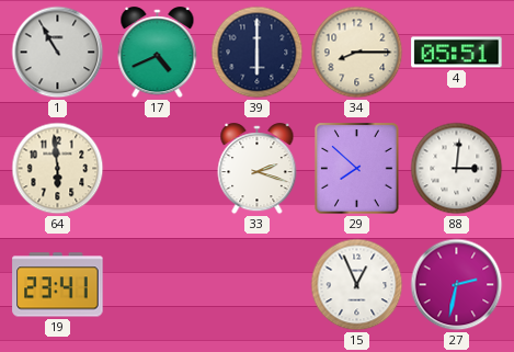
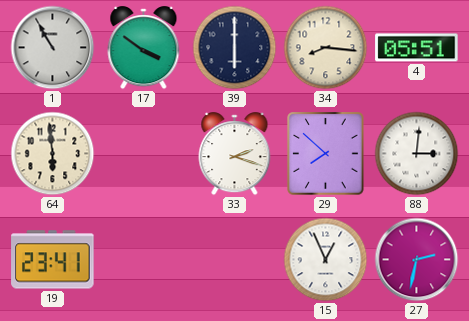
17: 4:41 -> 3:51
34: 8:15 -> 8:16
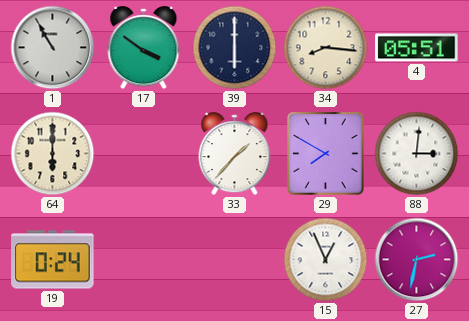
64: 5:59 -> 6:00
33: 2:18 -> 1:37
29: 7:52 -> 7:50
19: 23:41 -> 0:24
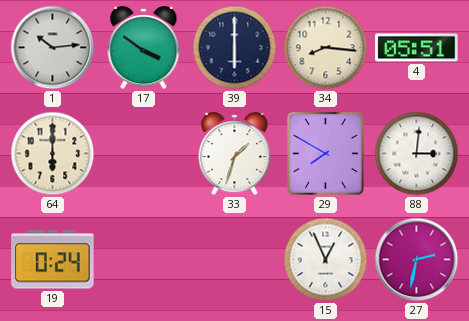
1: 10:55 -> 10:14
33: 1:37 -> 1:33
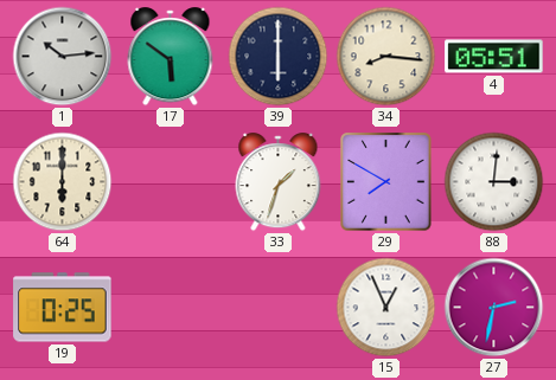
17: 3:51 -> 5:51
19: 0:24 -> 0:25
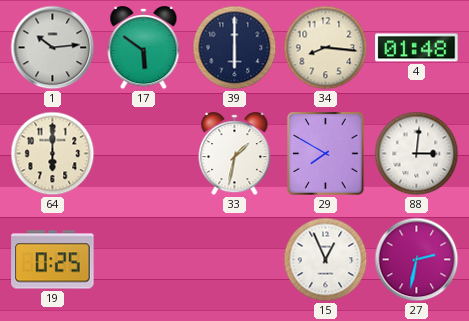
4: 05:51 -> 01:48
33: 1:33 -> 1:32
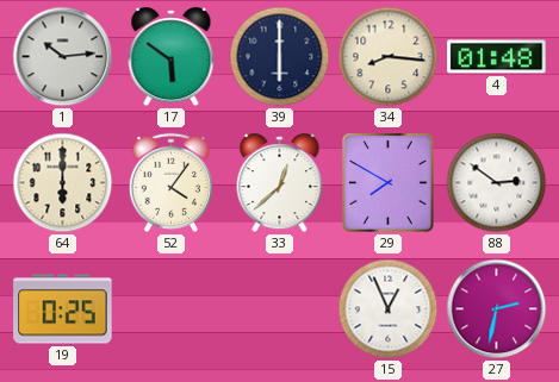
52: none -> 4:06
33: 1:32 -> 12:38
88: 3:01 -> 2:51
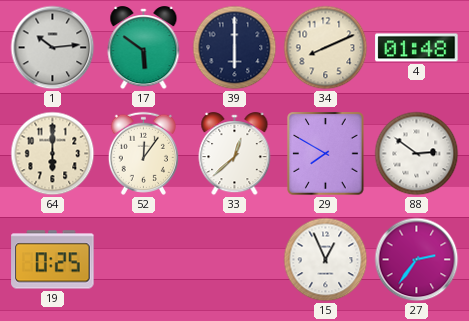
34: 8:16 -> 8:11
52: 4:06 -> 12:06
27: 2:32 -> 2:36
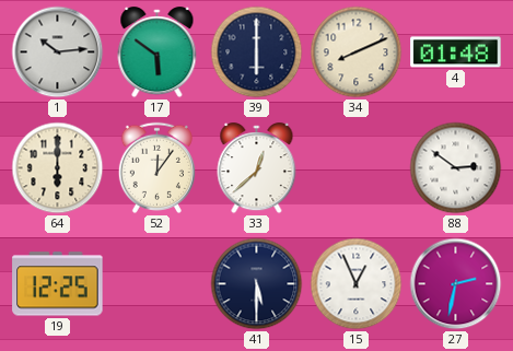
29: 7:50 -> none
19: 0:25 -> 12:25
41: none -> 5:30
27: 2:36 -> 2:32
